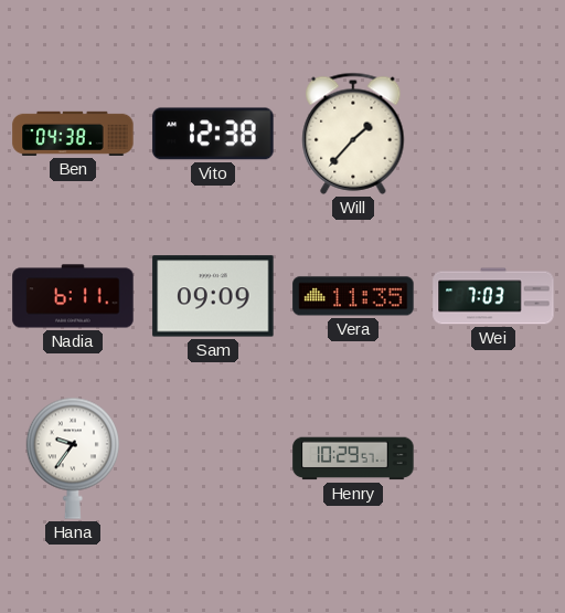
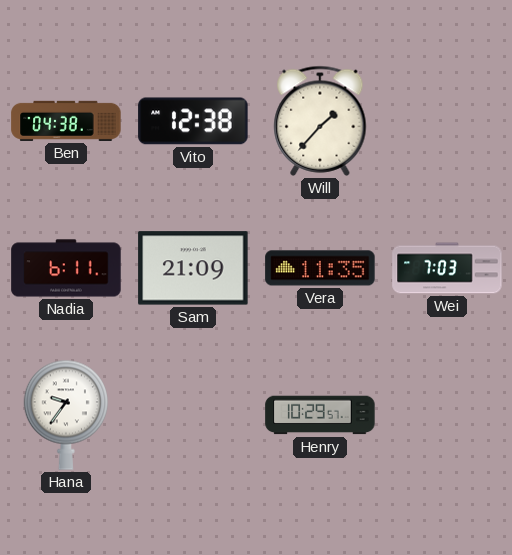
Sam: 09:09 -> 21:09
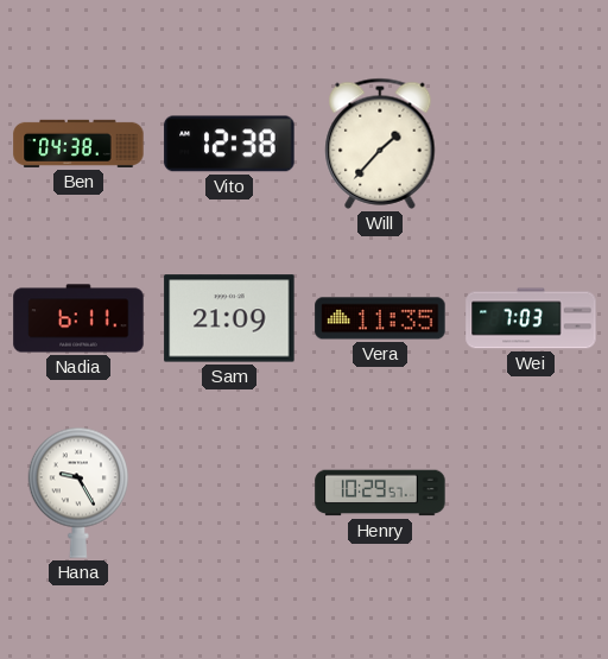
Hana: 9:36 -> 9:25
